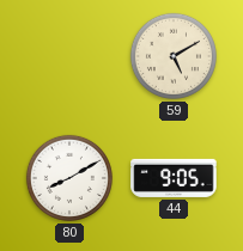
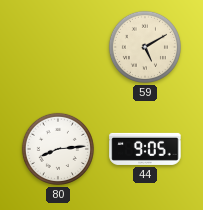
80: 8:10 -> 8:14
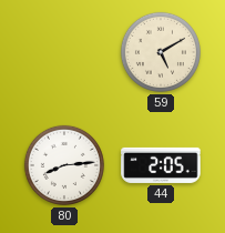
44: 9:05 -> 2:05
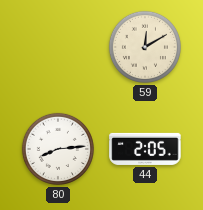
59: 5:10 -> 12:10
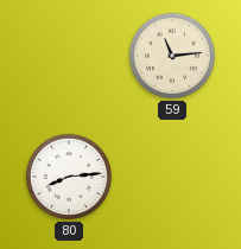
59: 12:10 -> 11:14
44: 2:05 -> none
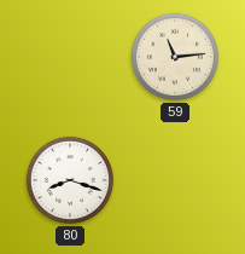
80: 8:14 -> 8:18
